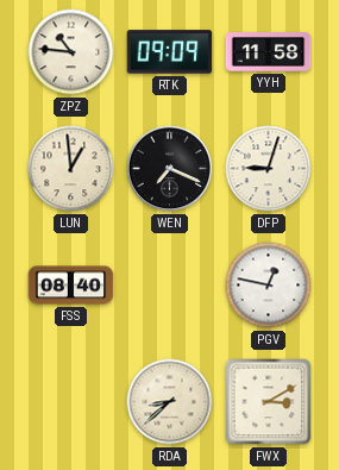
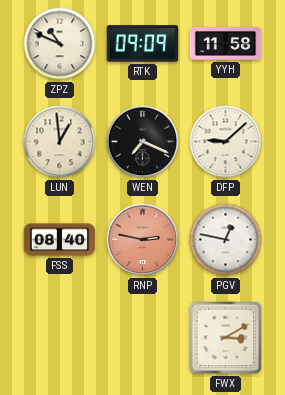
ZPZ: 10:46 -> 10:49
DFP: 9:03 -> 9:08
RNP: none -> 2:47
RDA: 8:38 -> none
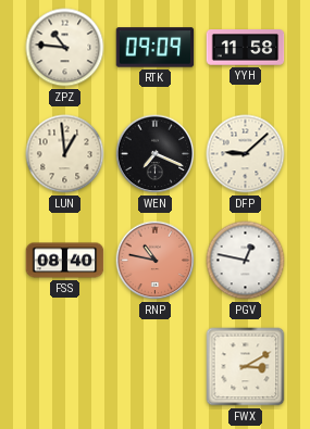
ZPZ: 10:49 -> 10:46
RNP: 2:47 -> 10:47
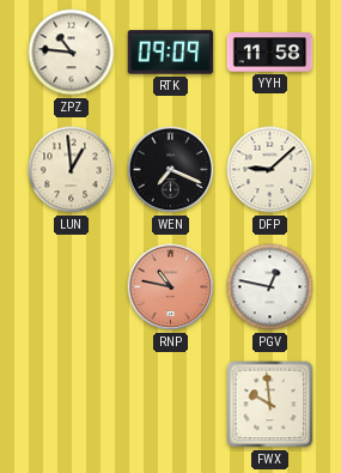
FSS: 08:40 -> none
FWX: 3:10 -> 9:59
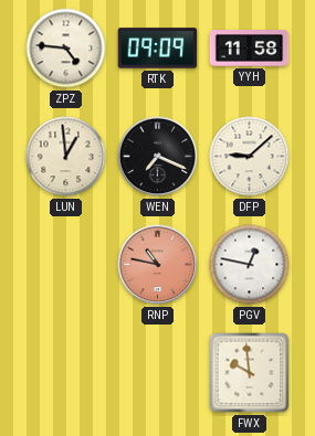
ZPZ: 10:46 -> 4:46
